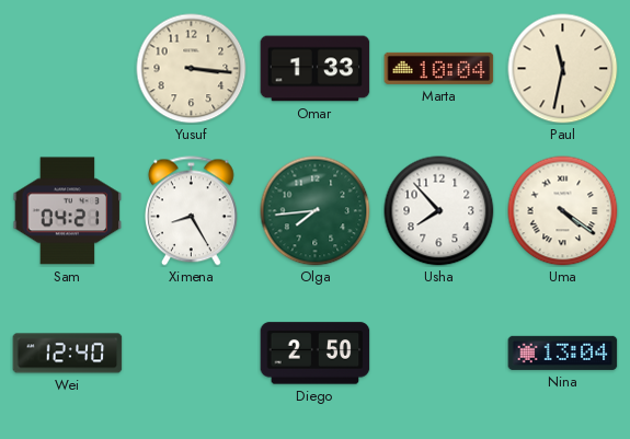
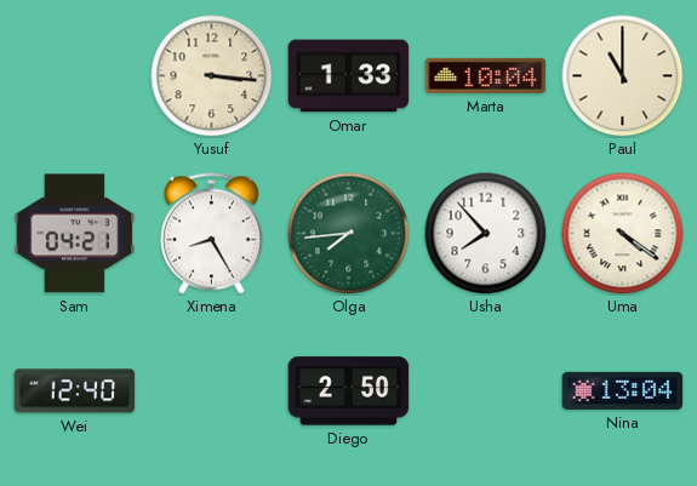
Paul: 11:32 -> 11:00
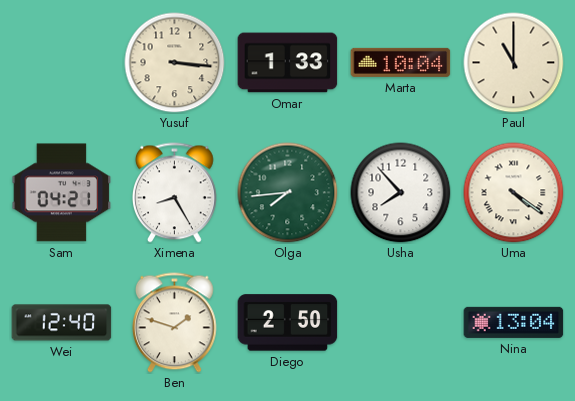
Ben: none -> 1:48
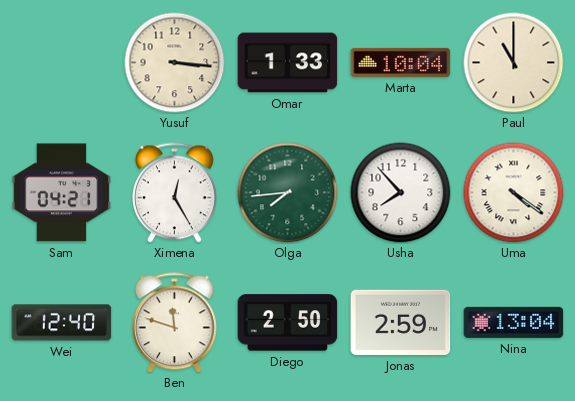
Ximena: 8:25 -> 12:25
Ben: 1:48 -> 11:48
Jonas: none -> 2:59
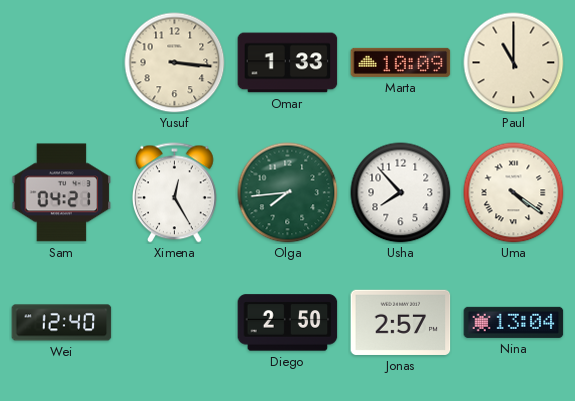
Marta: 10:04 -> 10:09
Ben: 11:48 -> none
Jonas: 2:59 -> 2:57
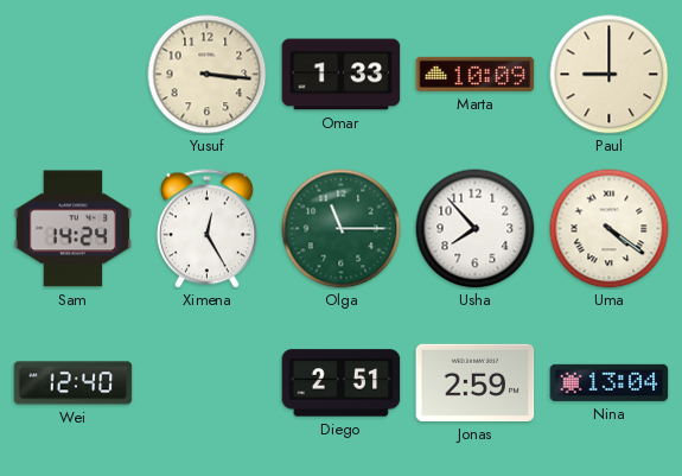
Paul: 11:00 -> 9:00
Sam: 04:21 -> 14:24
Olga: 7:44 -> 11:15
Diego: 2:50 -> 2:51
Jonas: 2:57 -> 2:59
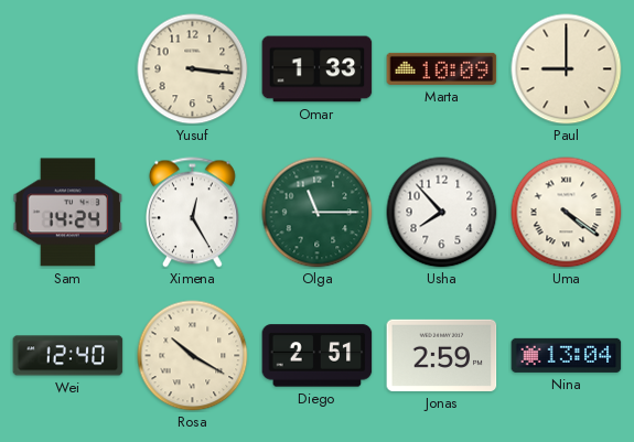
Rosa: none -> 10:20
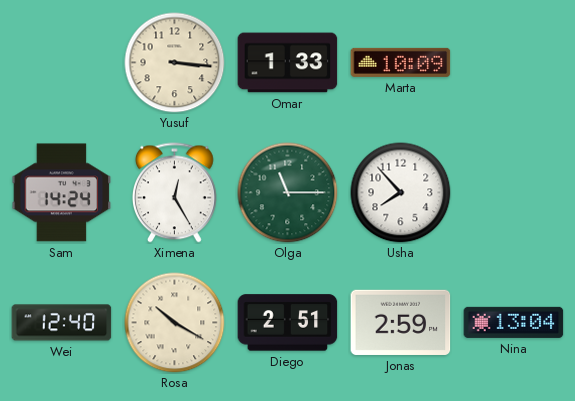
Paul: 9:00 -> none
Uma: 4:21 -> none
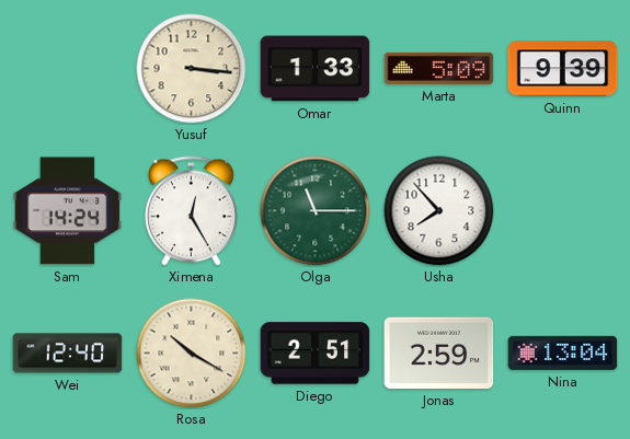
Marta: 10:09 -> 5:09
Quinn: none -> 9:39
